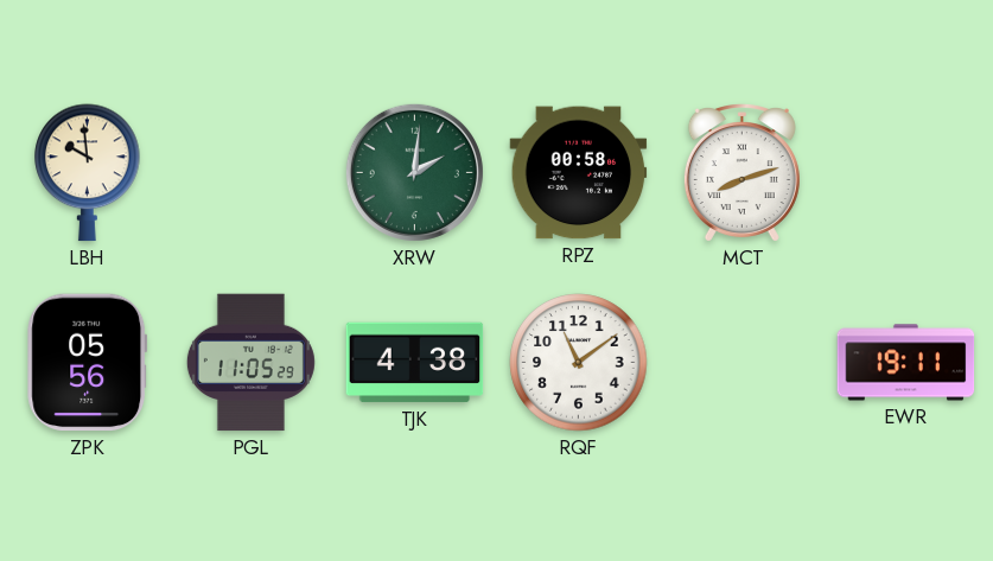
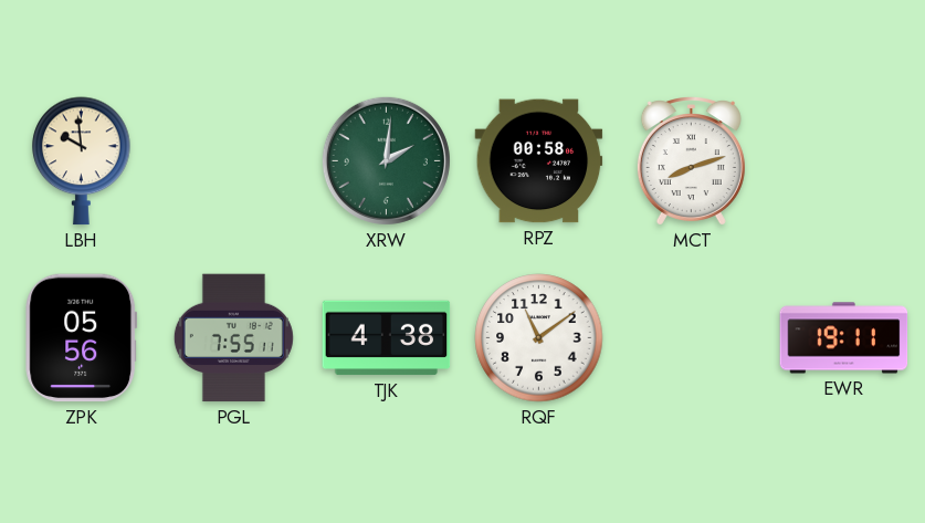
PGL: 11:05 -> 7:55
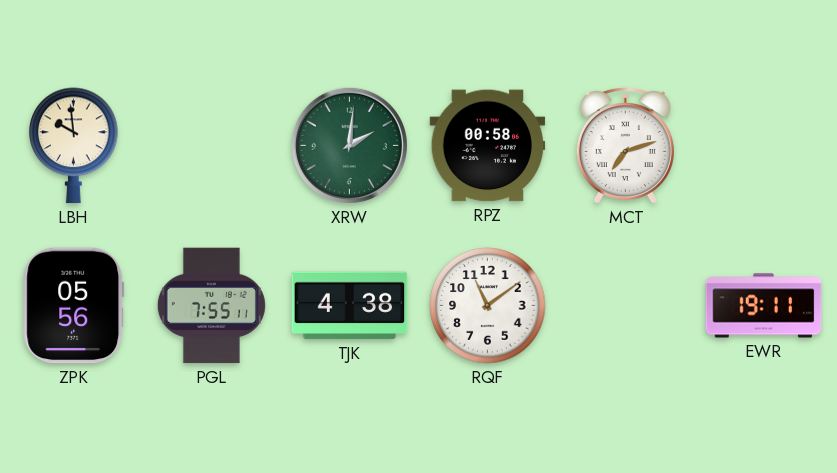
MCT: 8:12 -> 7:12
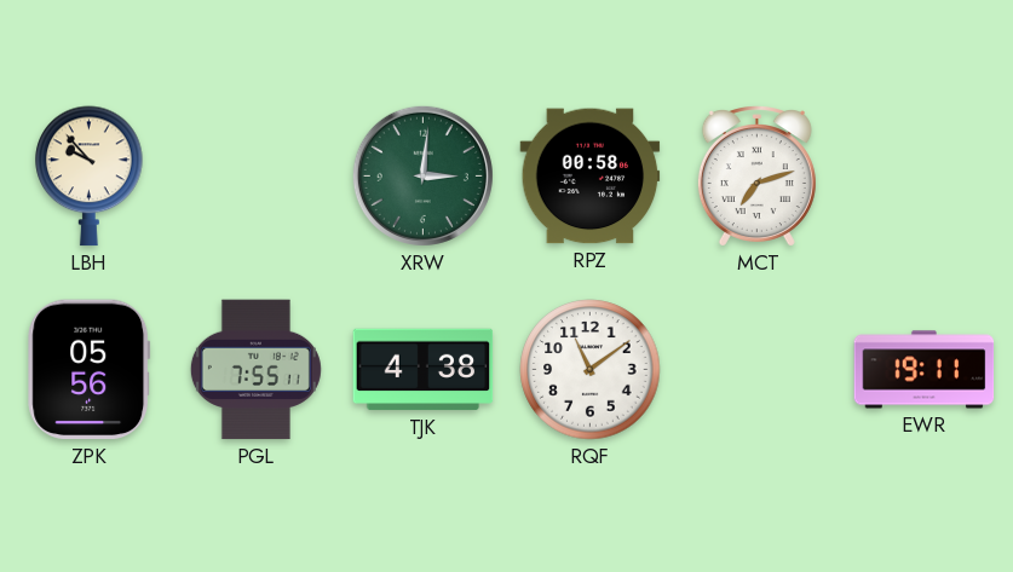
LBH: 9:59 -> 9:53
XRW: 2:01 -> 3:01
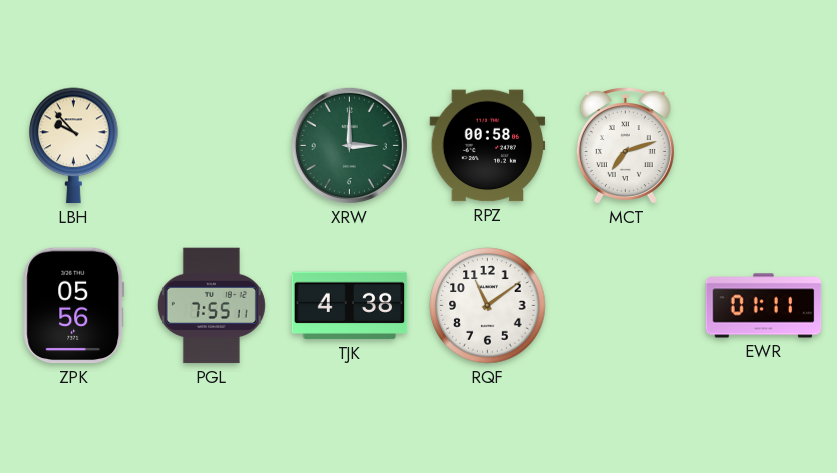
XRW: 3:01 -> 3:00
EWR: 19:11 -> 01:11
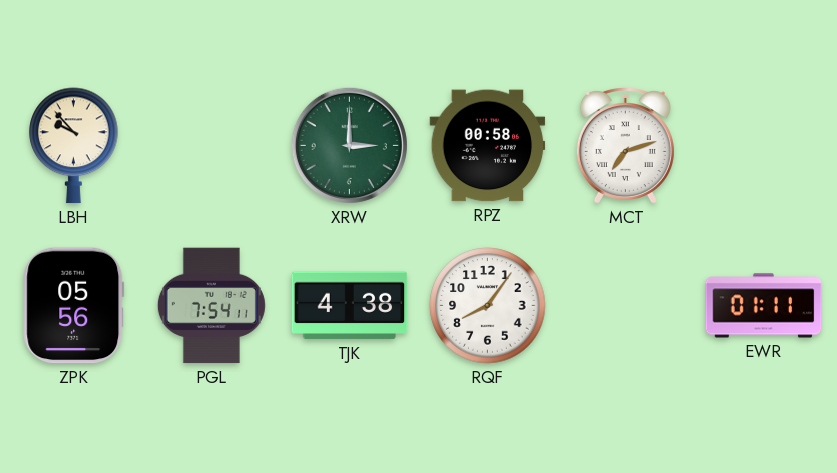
PGL: 7:55 -> 7:54
RQF: 11:09 -> 8:06
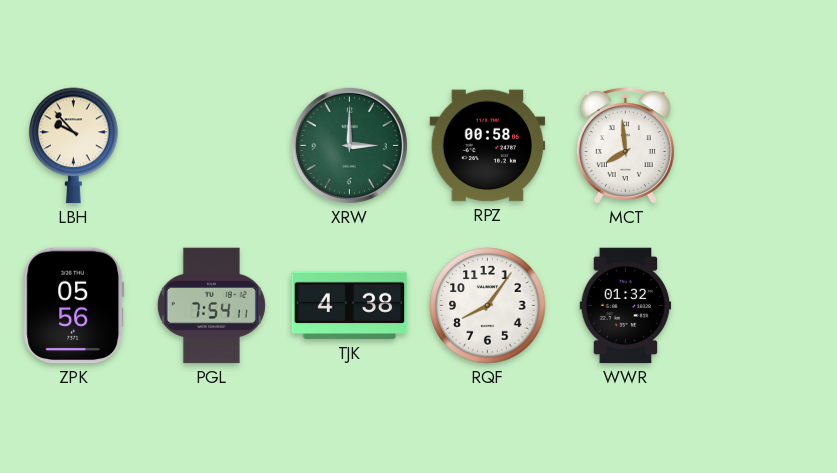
MCT: 7:12 -> 7:59
WWR: none -> 01:32
EWR: 01:11 -> none
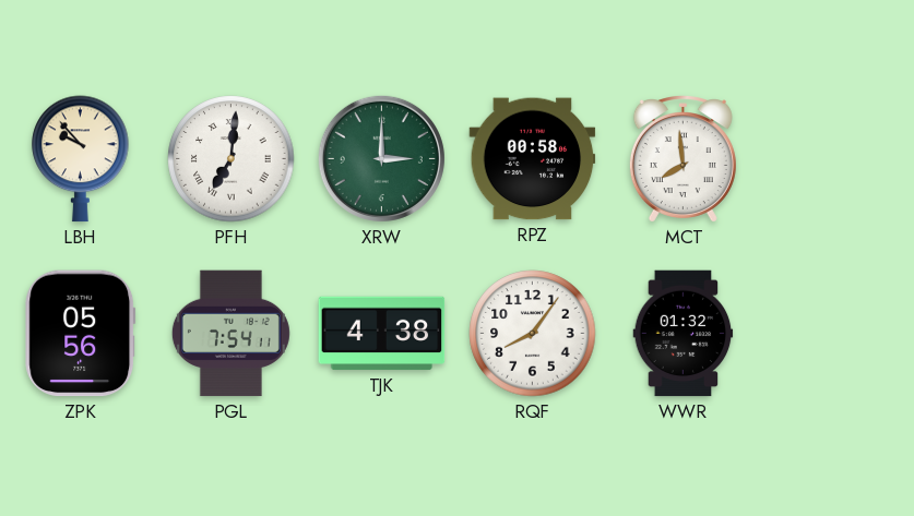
PFH: none -> 7:01
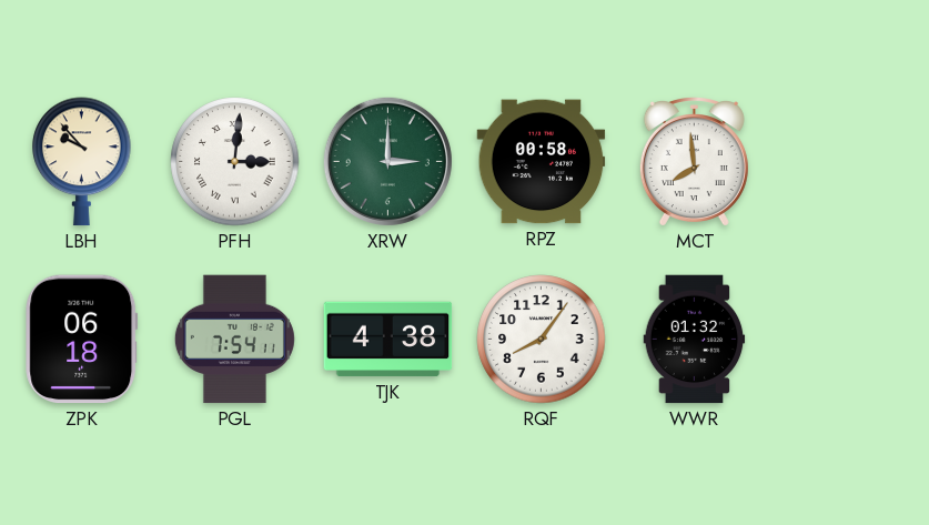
PFH: 7:01 -> 3:01
ZPK: 05:56 -> 06:18
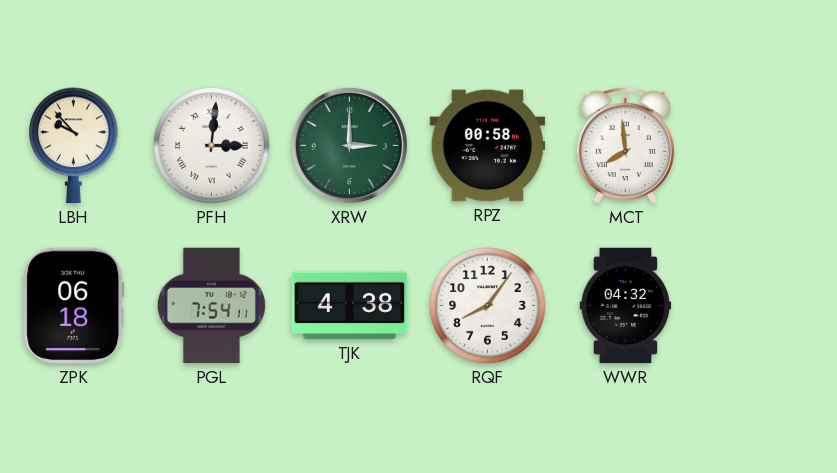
WWR: 01:32 -> 04:32
